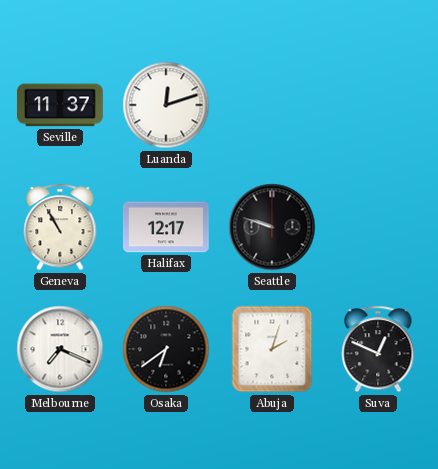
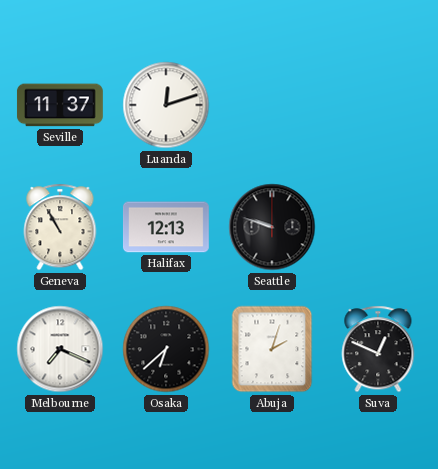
Halifax: 12:17 -> 12:13
Osaka: 6:39 -> 6:38
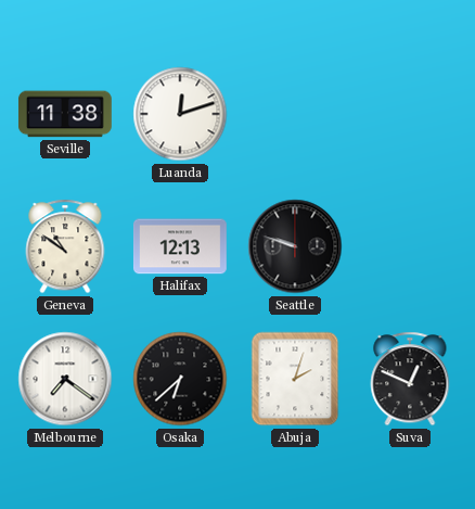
Seville: 11:37 -> 11:38
Geneva: 10:55 -> 10:51
Melbourne: 7:19 -> 7:21
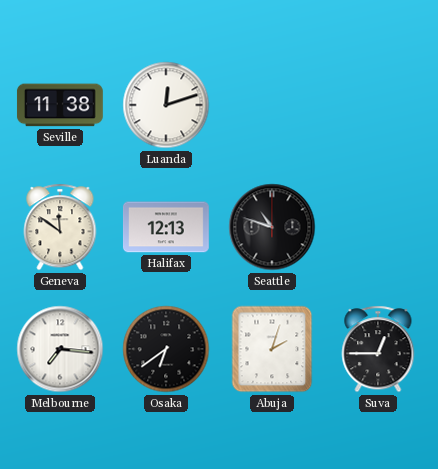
Geneva: 10:51 -> 11:51
Seattle: 9:48 -> 10:48
Melbourne: 7:21 -> 7:16
Osaka: 6:38 -> 6:39
Suva: 12:49 -> 12:45
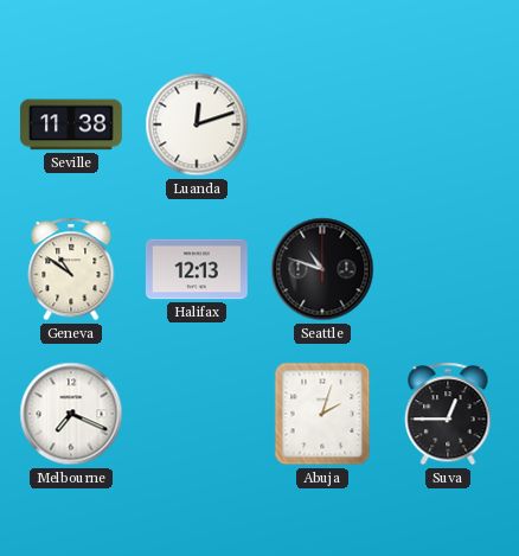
Geneva: 11:51 -> 10:51
Melbourne: 7:16 -> 7:19
Osaka: 6:39 -> none
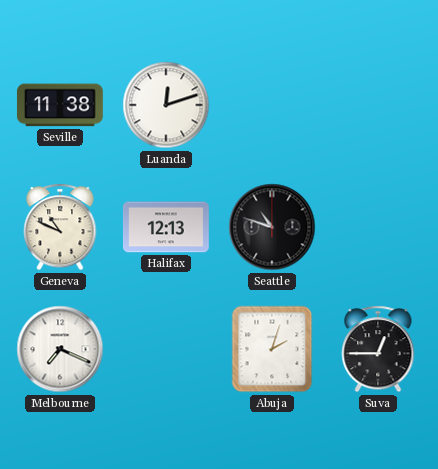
Geneva: 10:51 -> 10:49
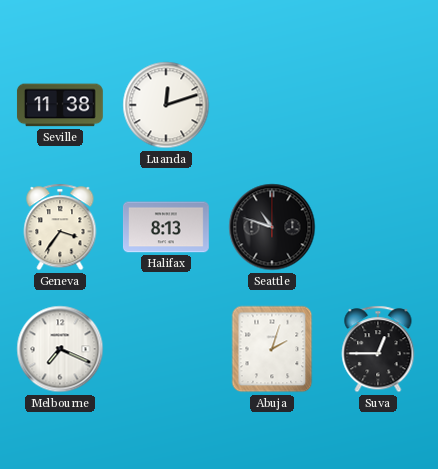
Geneva: 10:49 -> 3:36
Halifax: 12:13 -> 8:13
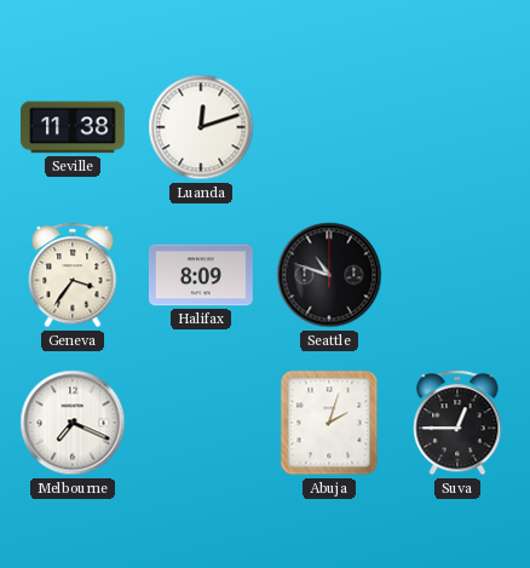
Halifax: 8:13 -> 8:09
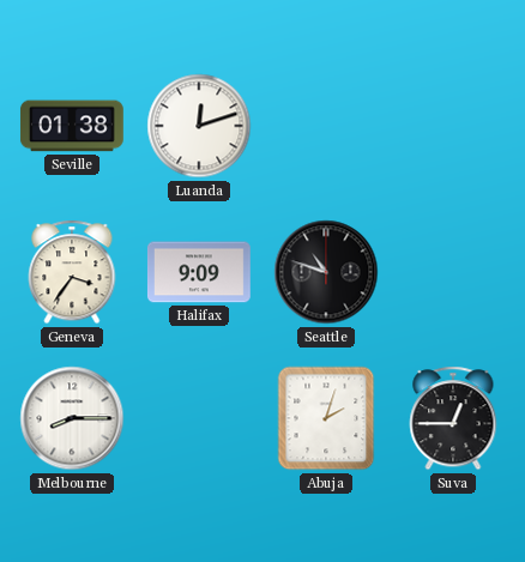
Seville: 11:38 -> 01:38
Halifax: 8:09 -> 9:09
Melbourne: 7:19 -> 8:15
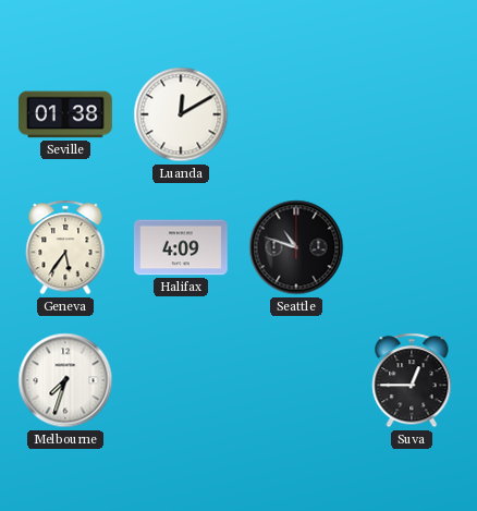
Luanda: 12:12 -> 12:10
Geneva: 3:36 -> 5:36
Halifax: 9:09 -> 4:09
Melbourne: 8:15 -> 7:33
Abuja: 2:03 -> none
